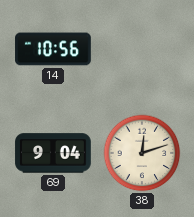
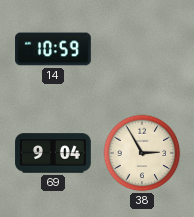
14: 10:56 -> 10:59
38: 12:12 -> 2:55
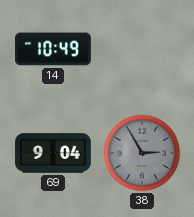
14: 10:59 -> 10:49
38 dial: cream -> grey
